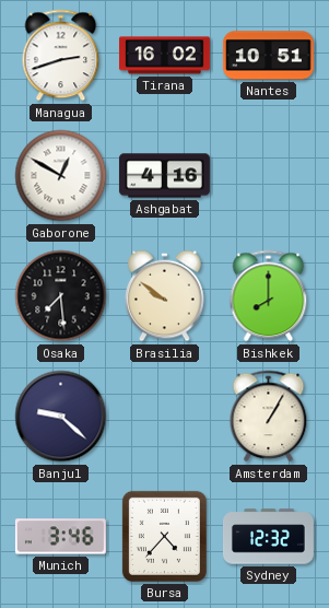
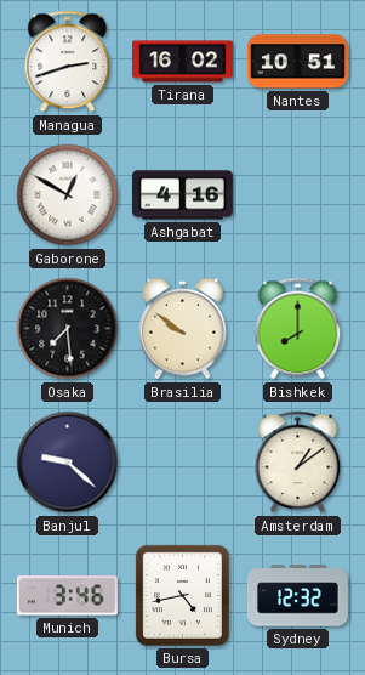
Amsterdam: 1:05 -> 1:09
Bursa: 4:37 -> 4:43
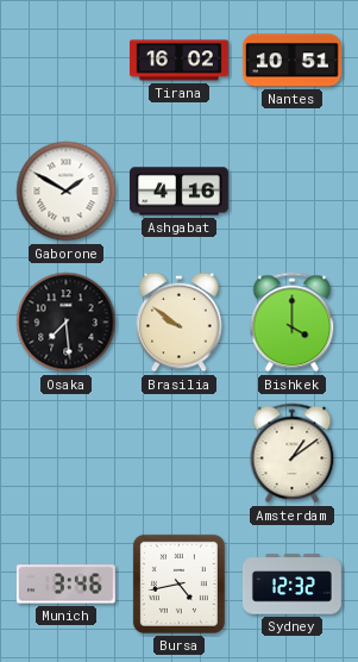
Managua: 2:42 -> none
Gaborone: 12:50 -> 1:50
Bishkek: 8:00 -> 4:00
Banjul: 9:22 -> none
